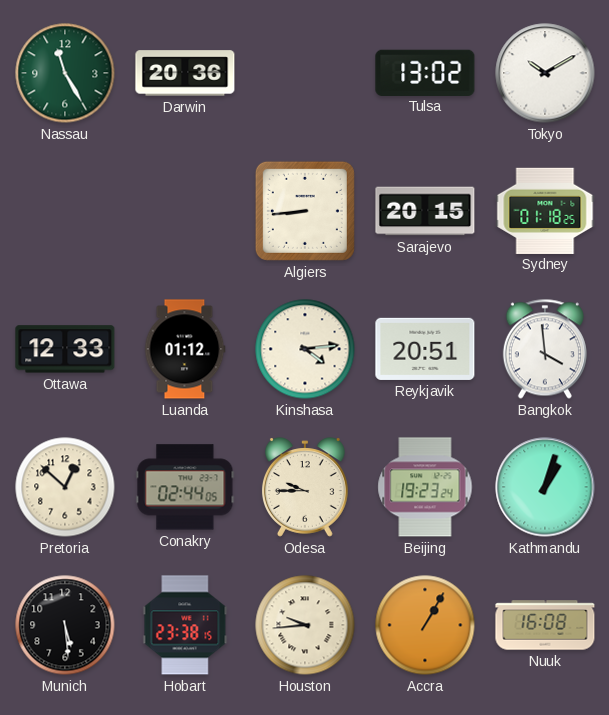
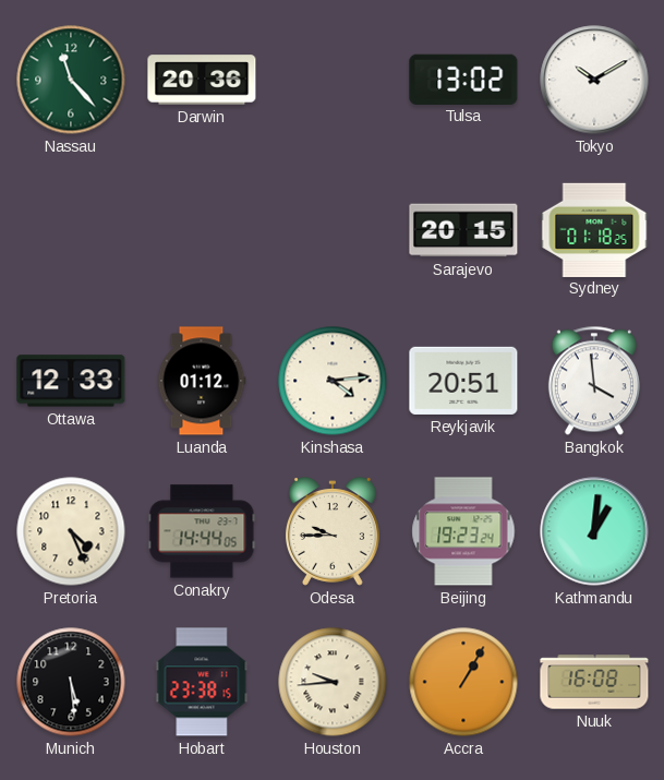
Nassau: 11:25 -> 11:23
Algiers: 8:44 -> none
Pretoria: 12:52 -> 4:26
Conakry: 02:44 -> 14:44
Kathmandu: 1:03 -> 1:01
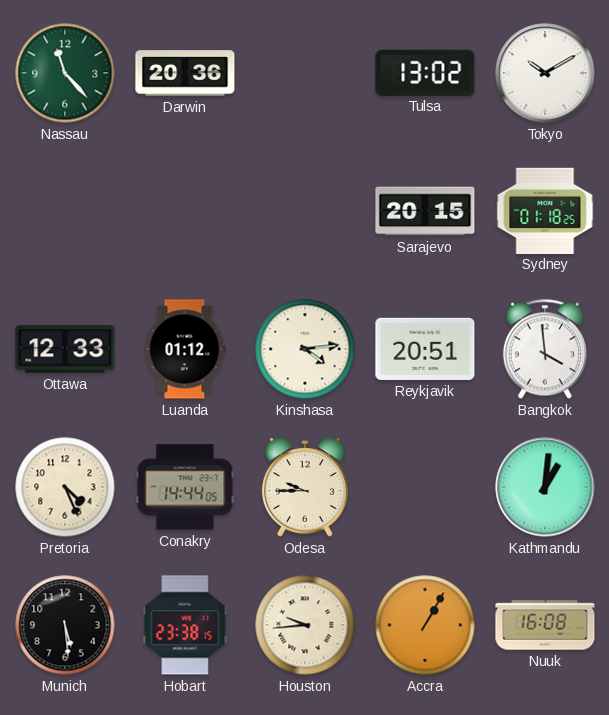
Beijing: 19:23 -> none
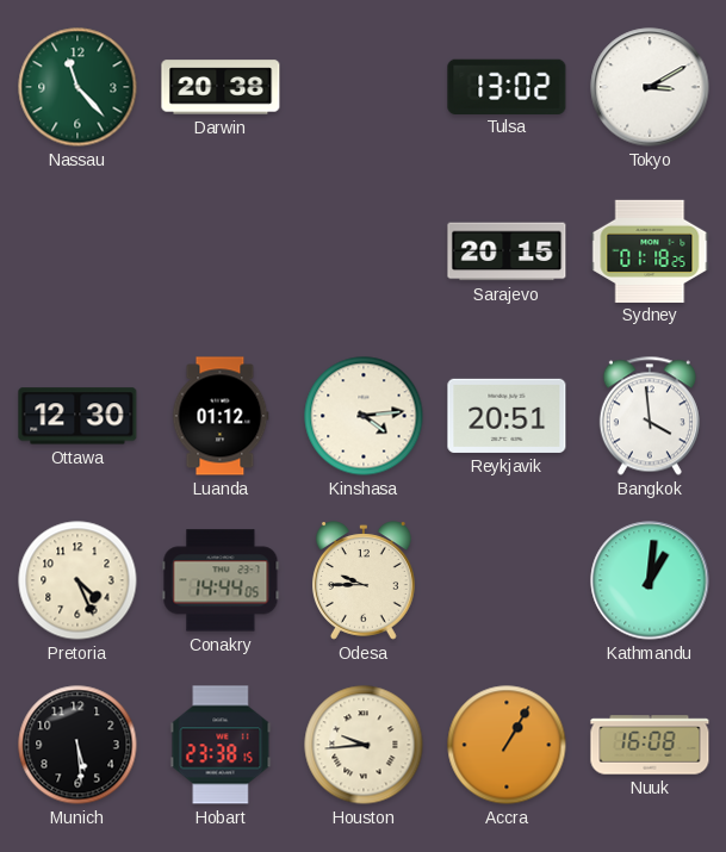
Darwin: 20:36 -> 20:38
Tokyo: 10:10 -> 3:10
Ottawa: 12:33 -> 12:30
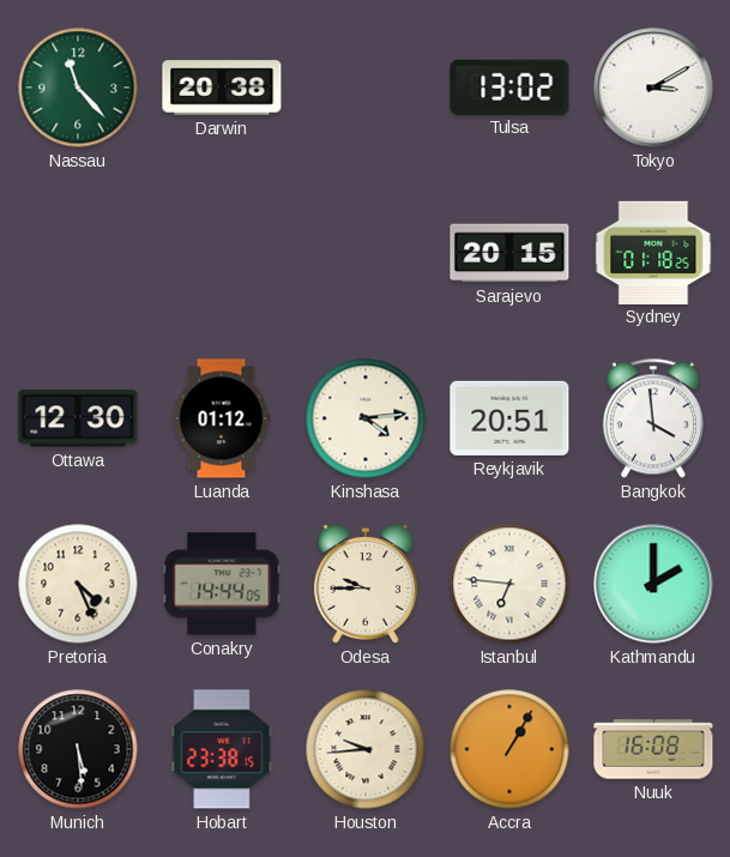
Istanbul: none -> 6:46
Kathmandu: 1:01 -> 2:00
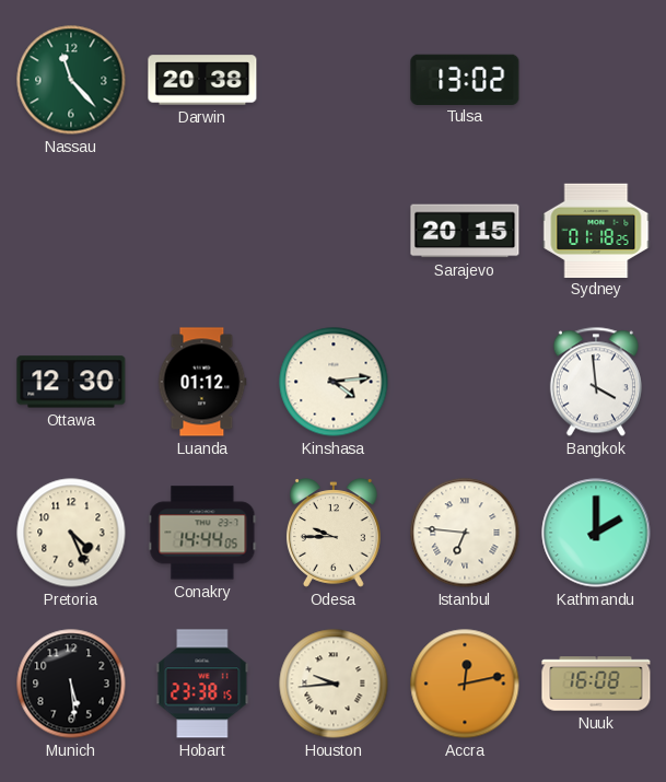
Tokyo: 3:10 -> none
Reykjavik: 20:51 -> none
Accra: 1:05 -> 12:13
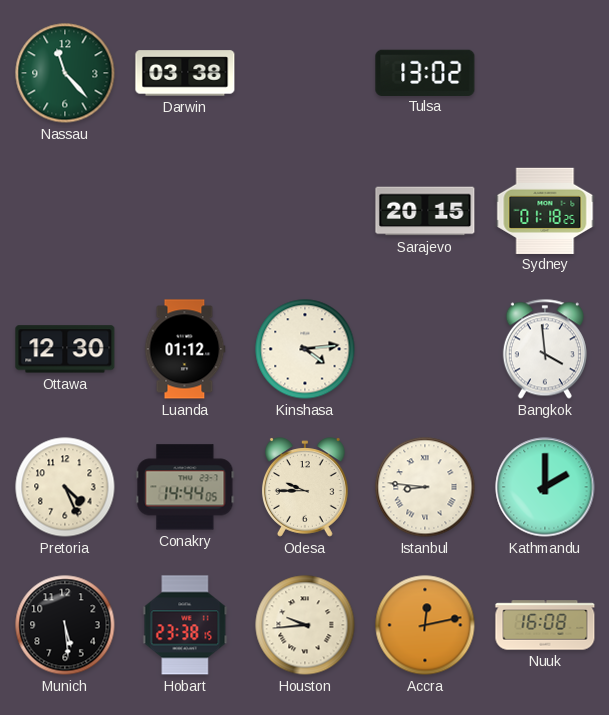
Darwin: 20:38 -> 03:38
Istanbul: 6:46 -> 8:46
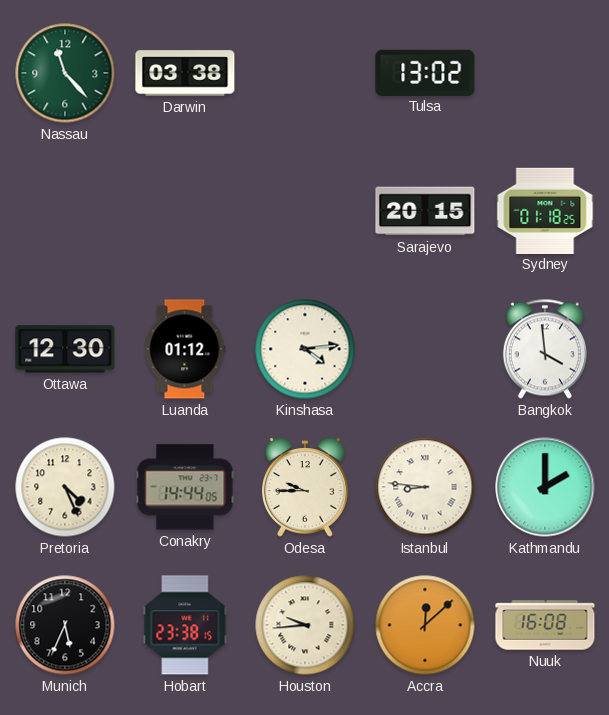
Munich: 5:29 -> 5:34
Accra: 12:13 -> 12:08
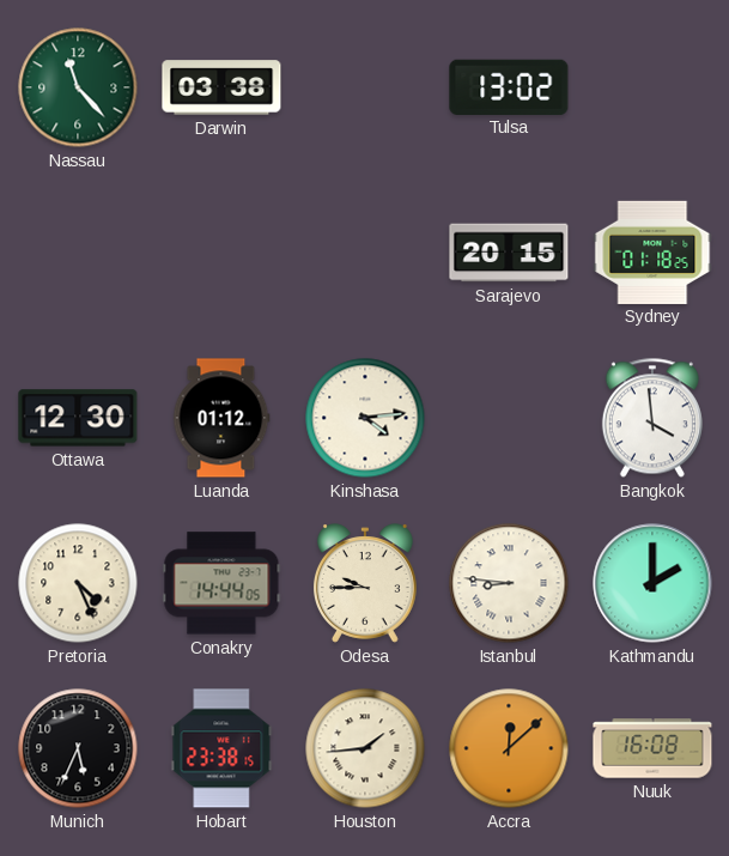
Houston: 9:44 -> 1:44
